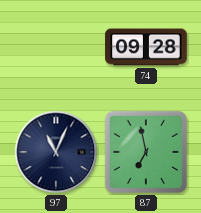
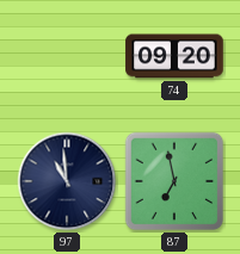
74: 09:28 -> 09:20
97: 11:04 -> 10:59
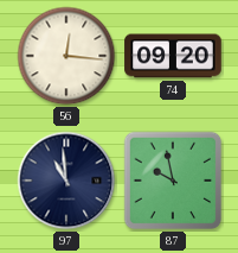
56: none -> 12:16
87: 6:58 -> 9:58
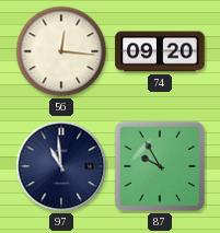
87: 9:58 -> 9:55
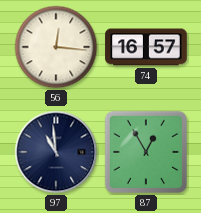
74: 09:20 -> 16:57
87: 9:55 -> 12:55
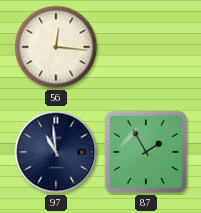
74: 16:57 -> none
87: 12:55 -> 1:55
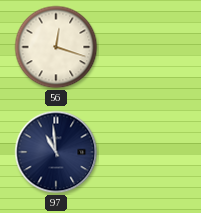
56: 12:16 -> 12:18
87: 1:55 -> none
